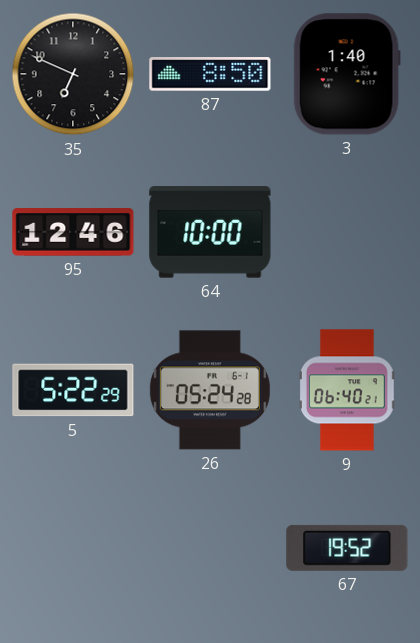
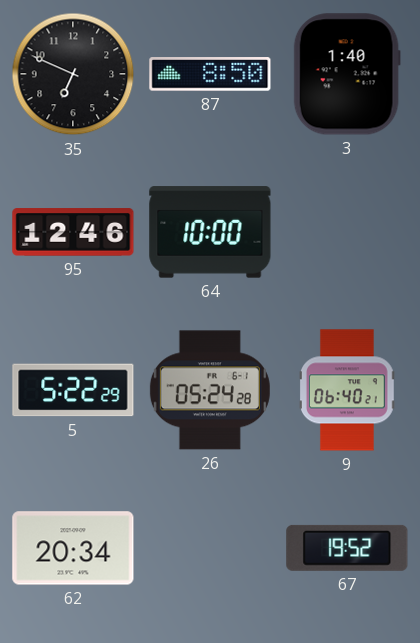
62: none -> 20:34
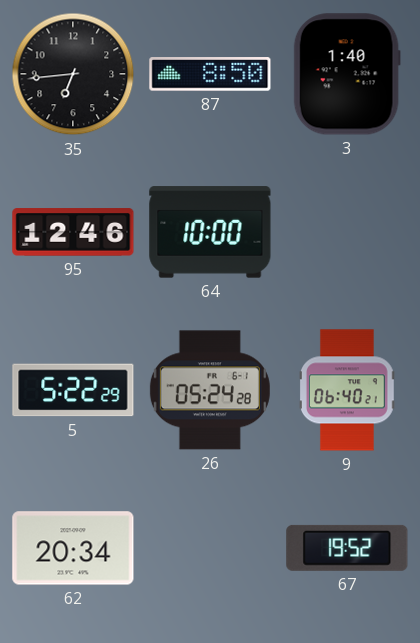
35: 6:49 -> 6:44
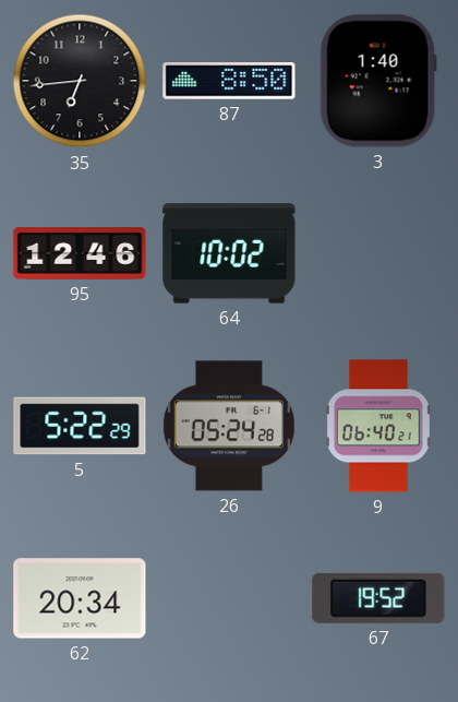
64: 10:00 -> 10:02
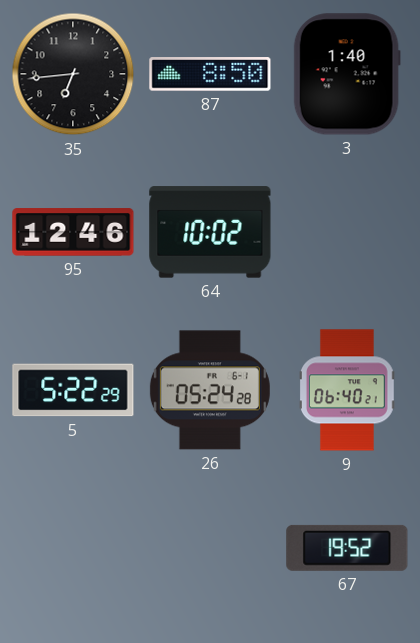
62: 20:34 -> none
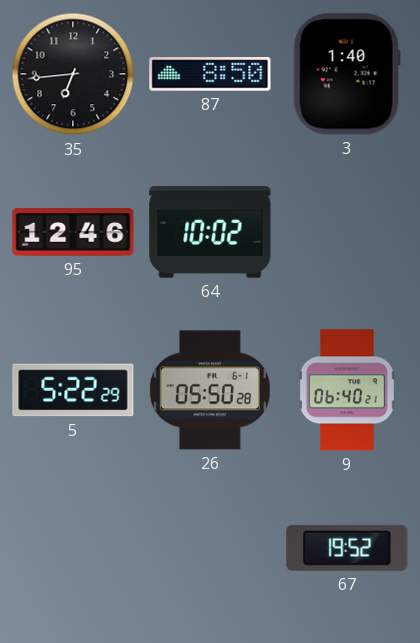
26: 05:24 -> 05:50
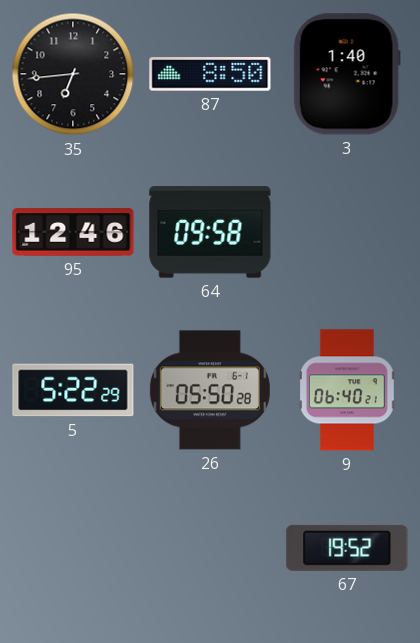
64: 10:02 -> 09:58
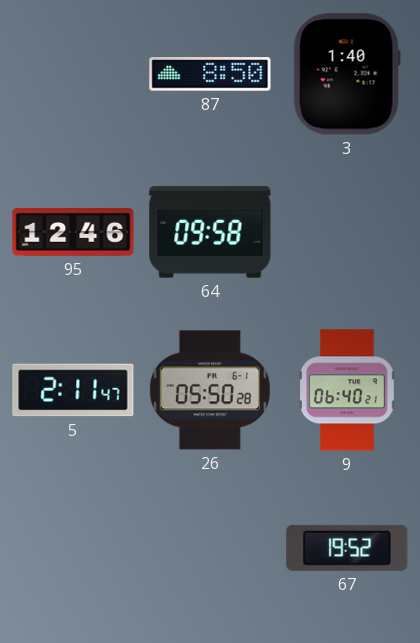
35: 6:44 -> none
5: 5:22 -> 2:11
